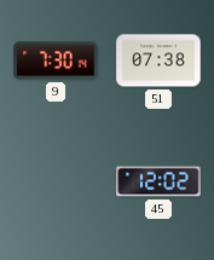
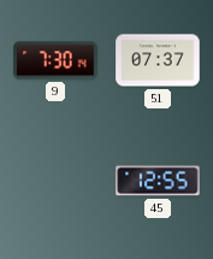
51: 07:38 -> 07:37
45: 12:02 -> 12:55
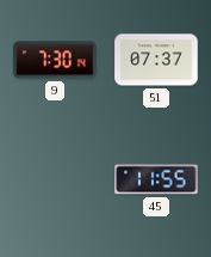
45: 12:55 -> 11:55
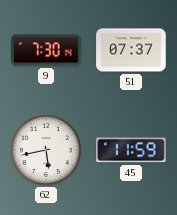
62: none -> 5:43
45: 11:55 -> 11:59
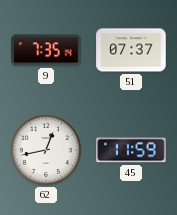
9: 7:30 -> 7:35
62: 5:43 -> 12:43
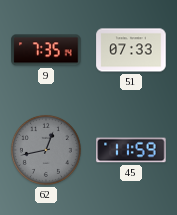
51: 07:37 -> 07:33
62 dial: white -> grey
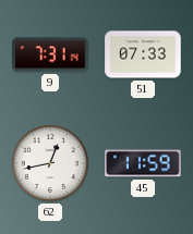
9: 7:35 -> 7:31
62 dial: grey -> white
